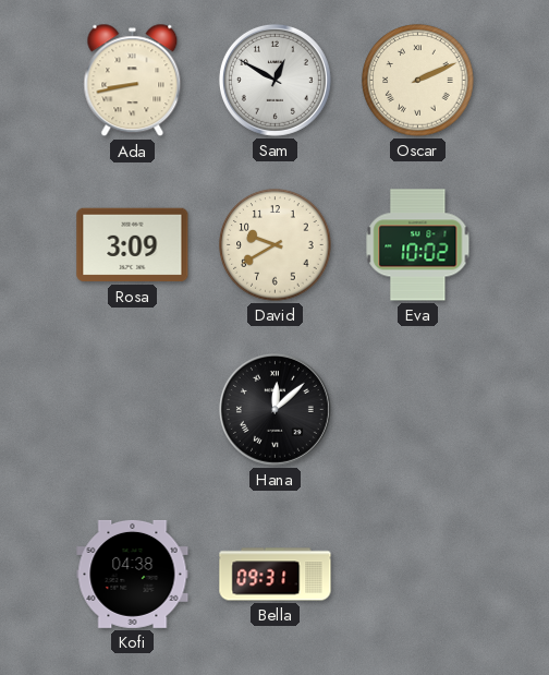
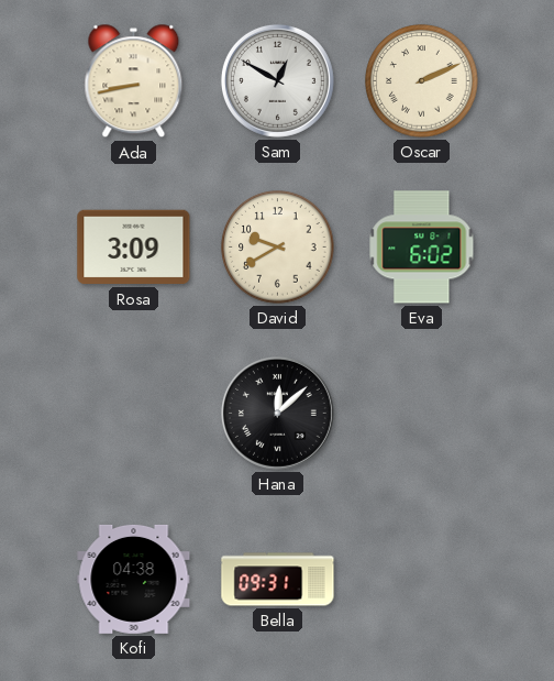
Eva: 10:02 -> 6:02
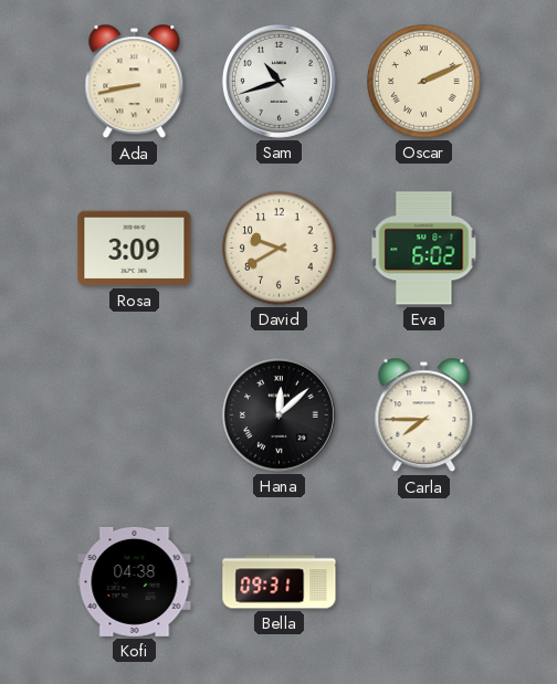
Sam: 12:50 -> 10:42
Carla: none -> 7:45
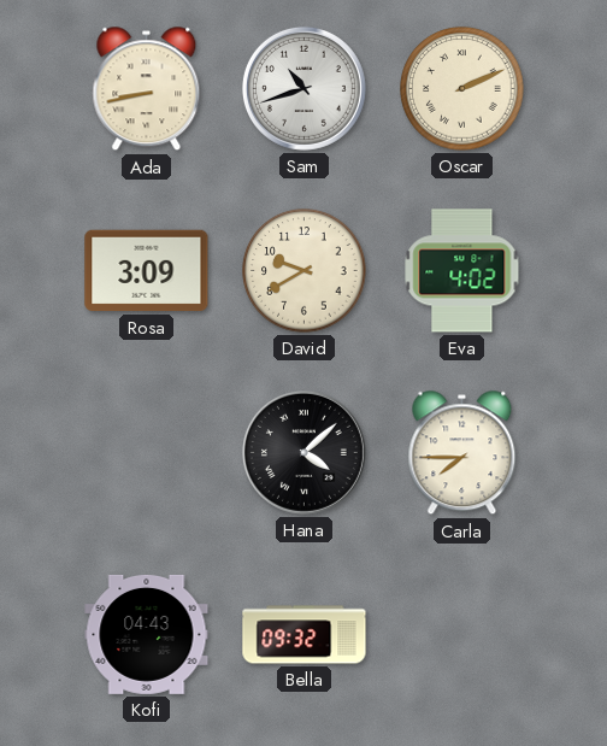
Eva: 6:02 -> 4:02
Hana: 12:08 -> 4:08
Kofi: 04:38 -> 04:43
Bella: 09:31 -> 09:32
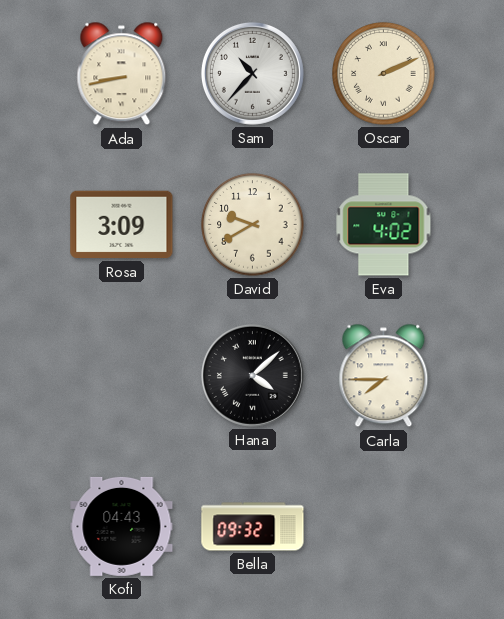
Sam: 10:42 -> 10:37
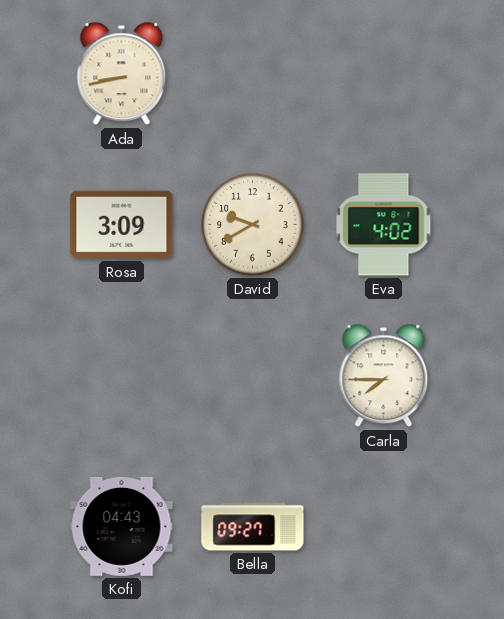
Sam: 10:37 -> none
Oscar: 2:11 -> none
Hana: 4:08 -> none
Bella: 09:32 -> 09:27
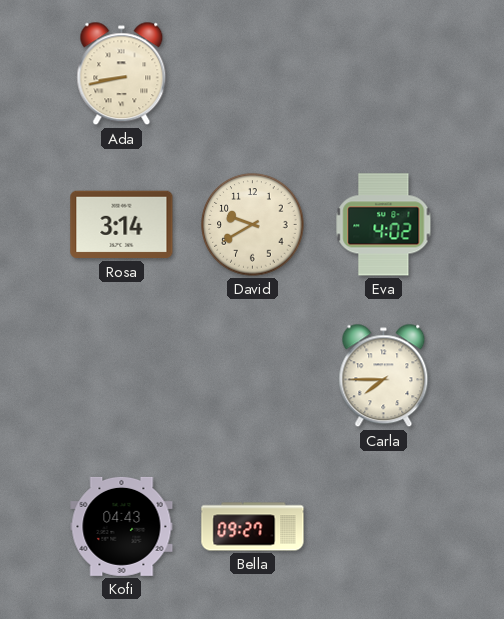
Rosa: 3:09 -> 3:14
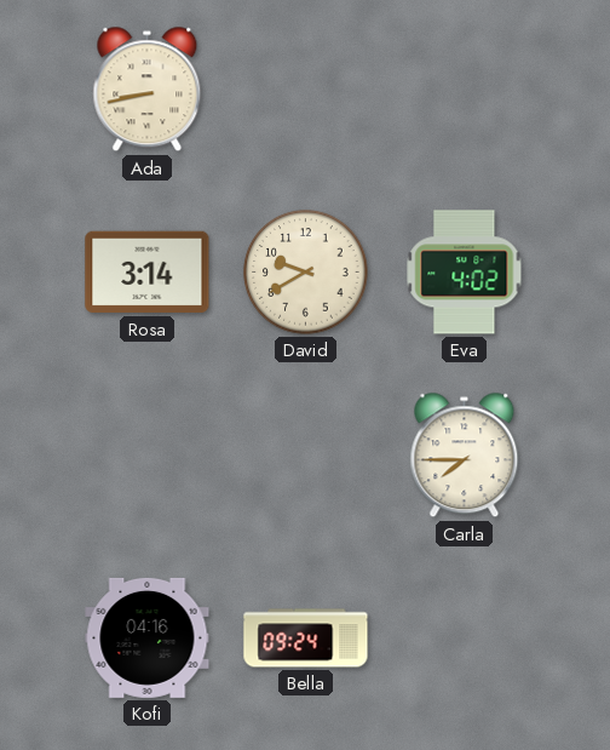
Kofi: 04:43 -> 04:16
Bella: 09:27 -> 09:24
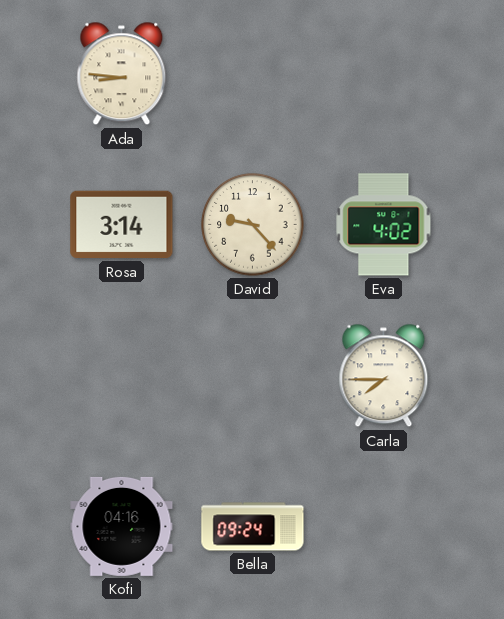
Ada: 8:43 -> 8:46
David: 9:40 -> 9:23
